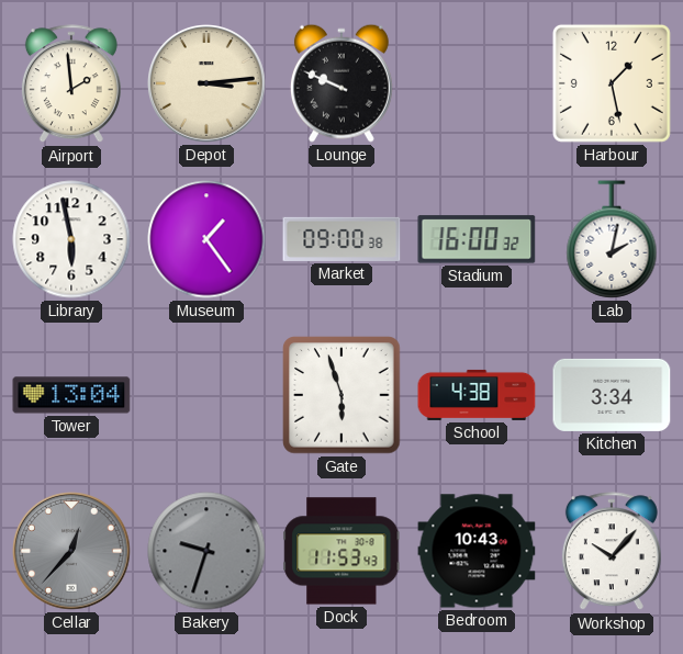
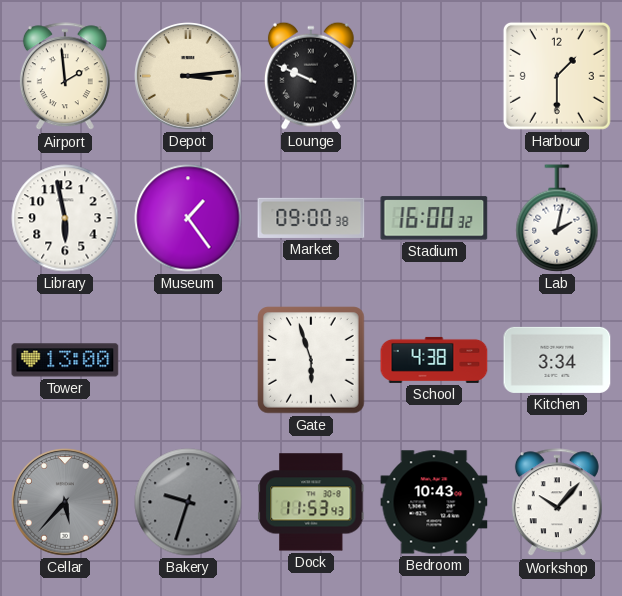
Harbour: 1:28 -> 1:30
Tower: 13:04 -> 13:00
Cellar: 12:37 -> 5:37
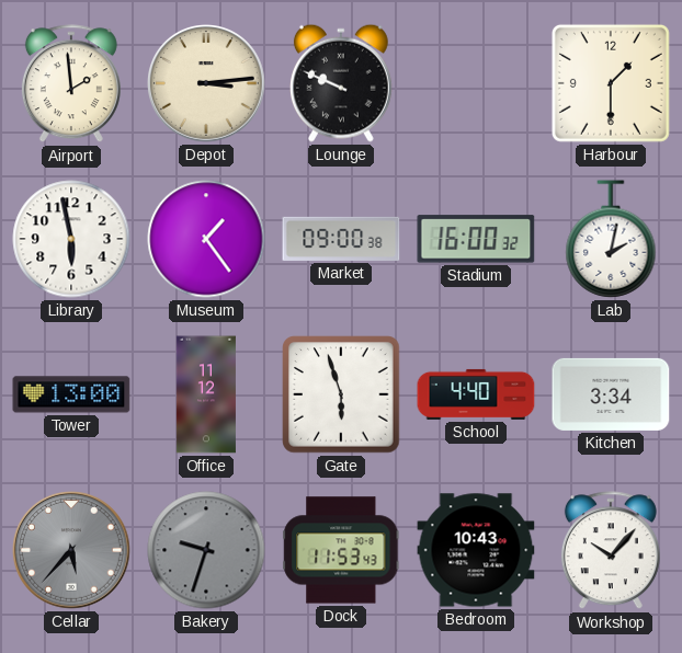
Office: none -> 11:12
School: 4:38 -> 4:40
